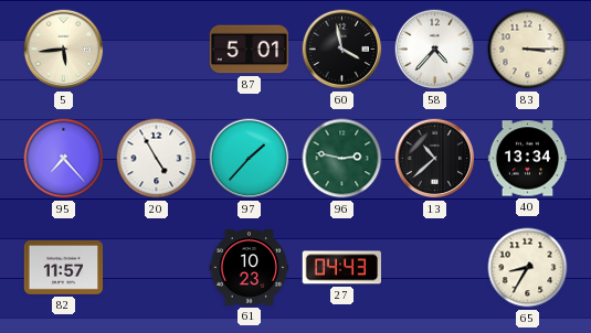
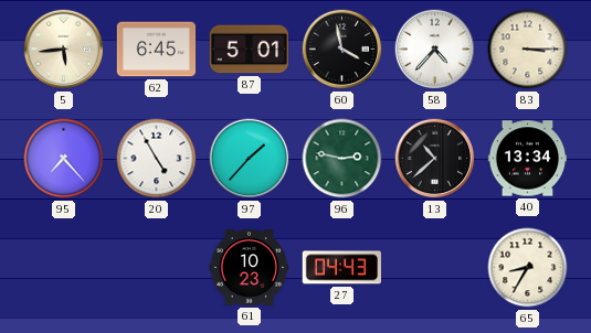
62: none -> 6:45
82: 11:57 -> none
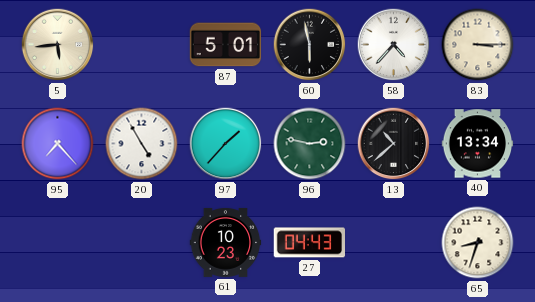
62: 6:45 -> none
60: 3:58 -> 5:58
65: 8:35 -> 8:33
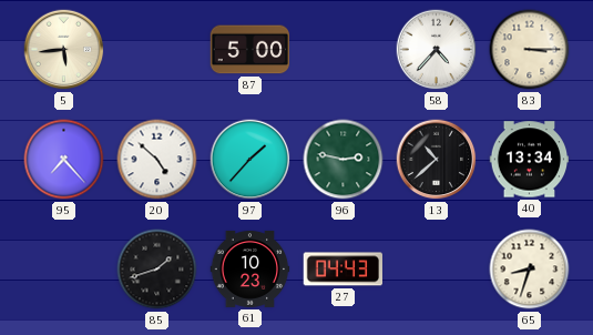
87: 5:01 -> 5:00
60: 5:58 -> none
20: 4:55 -> 4:52
85: none -> 1:42
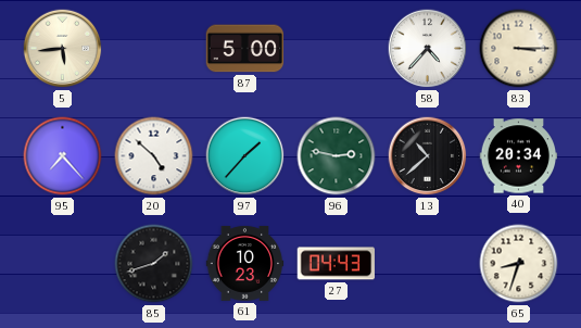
40: 13:34 -> 20:34
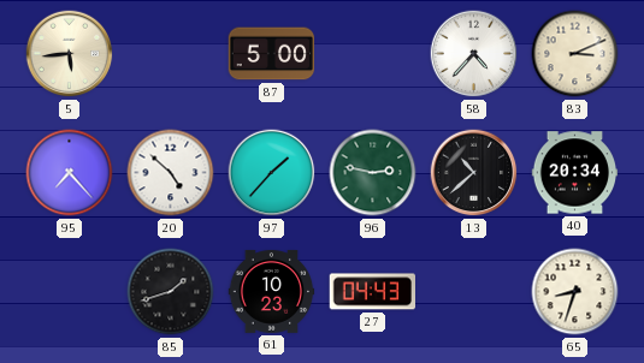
83: 3:15 -> 3:11
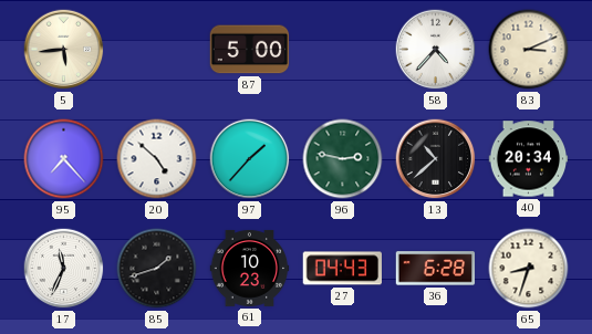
17: none -> 11:34
36: none -> 6:28
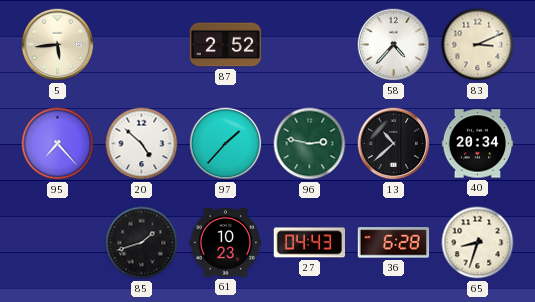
87: 5:00 -> 2:52
17: 11:34 -> none
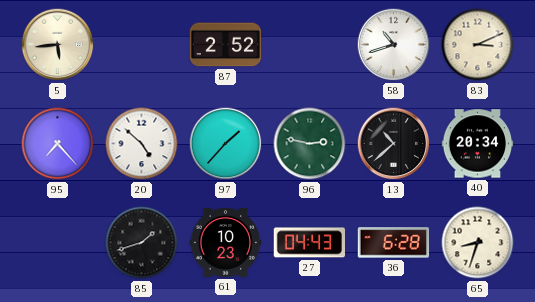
58: 4:37 -> 10:42
